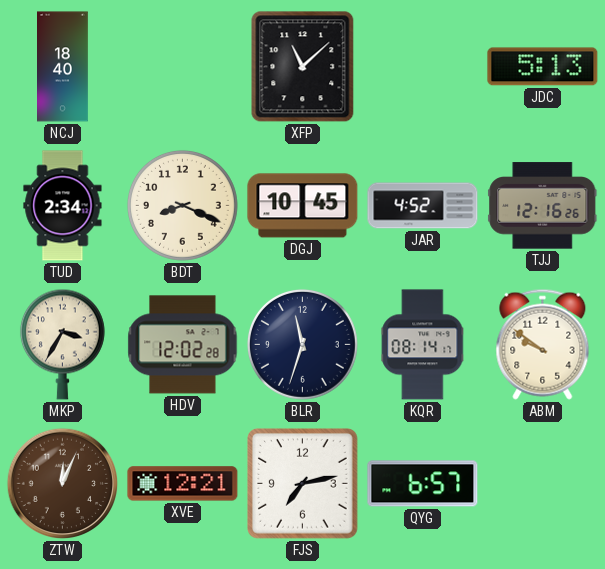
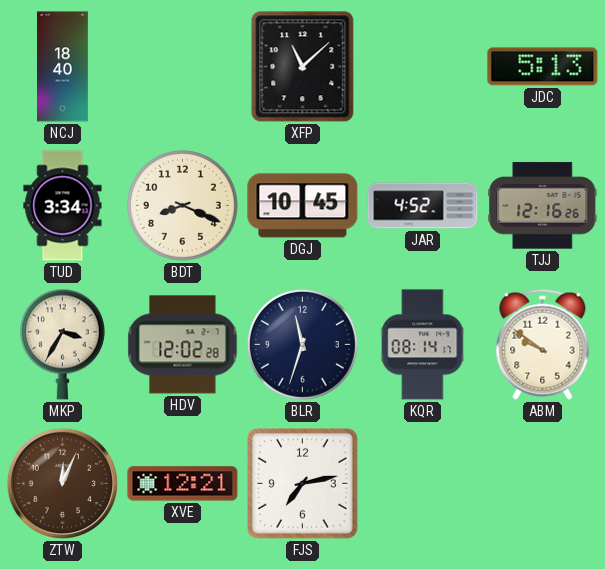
TUD: 2:34 -> 3:34
QYG: 6:57 -> none
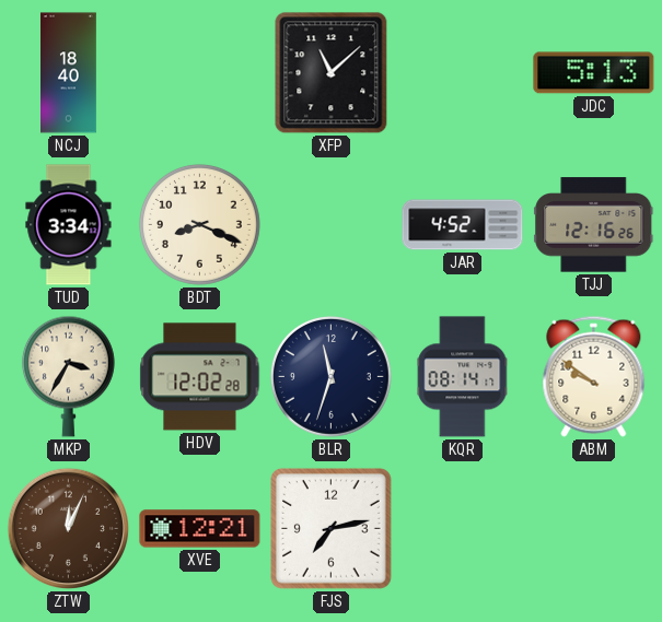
DGJ: 10:45 -> none
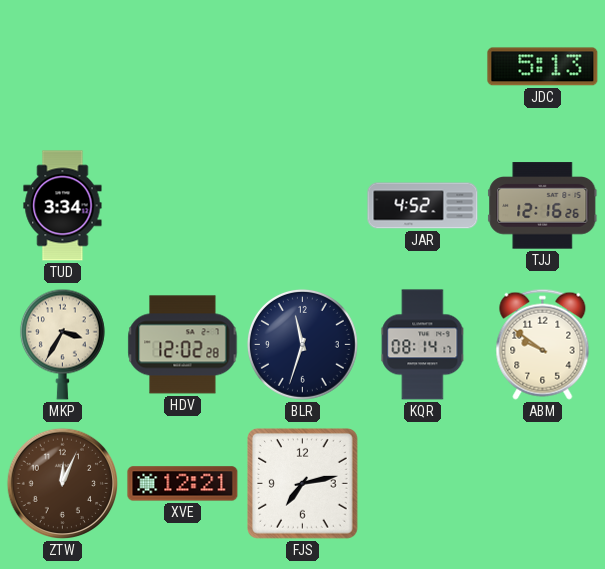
NCJ: 18:40 -> none
XFP: 11:08 -> none
BDT: 8:19 -> none
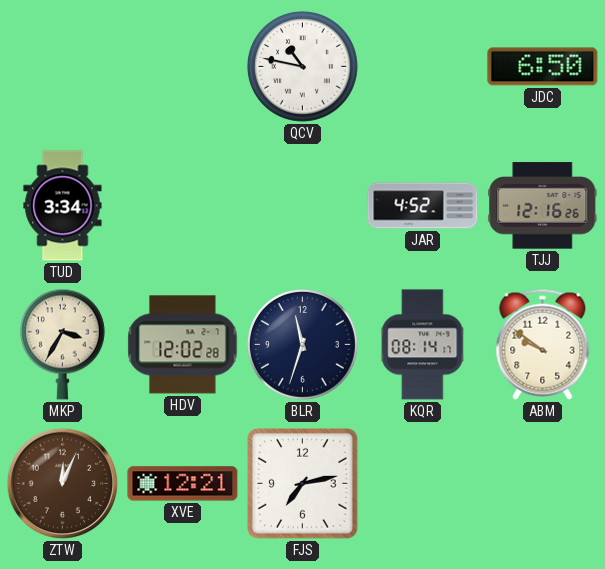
QCV: none -> 10:47
JDC: 5:13 -> 6:50
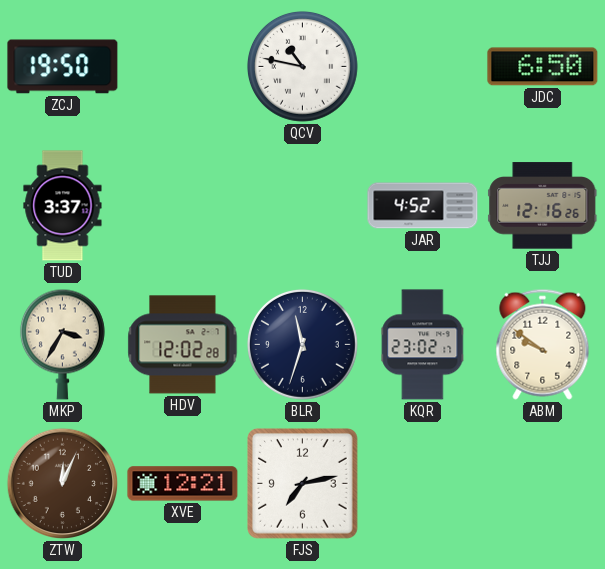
ZCJ: none -> 19:50
TUD: 3:34 -> 3:37
KQR: 08:14 -> 23:02
